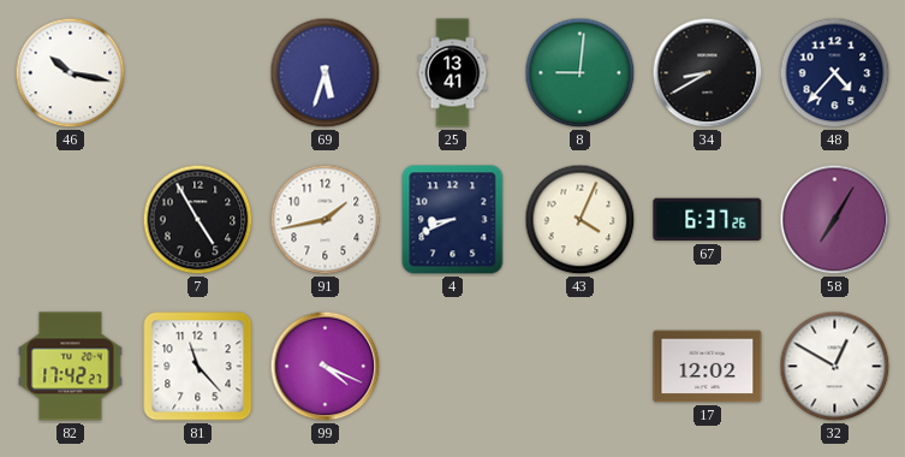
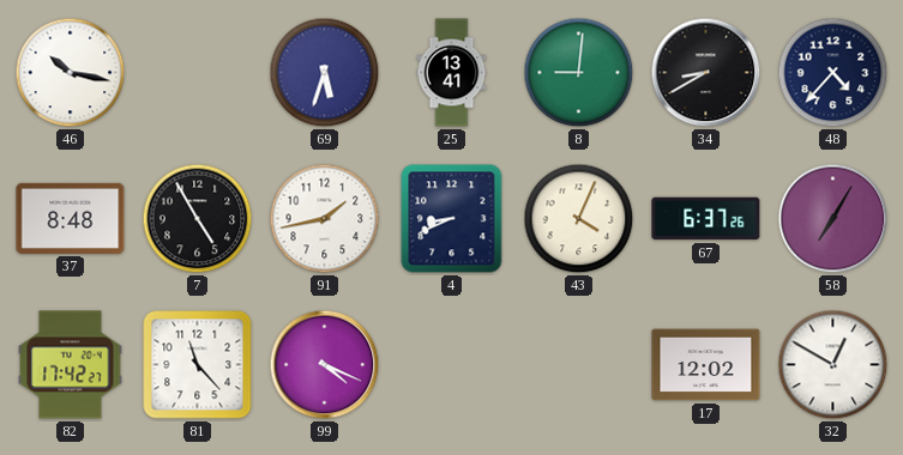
37: none -> 8:48
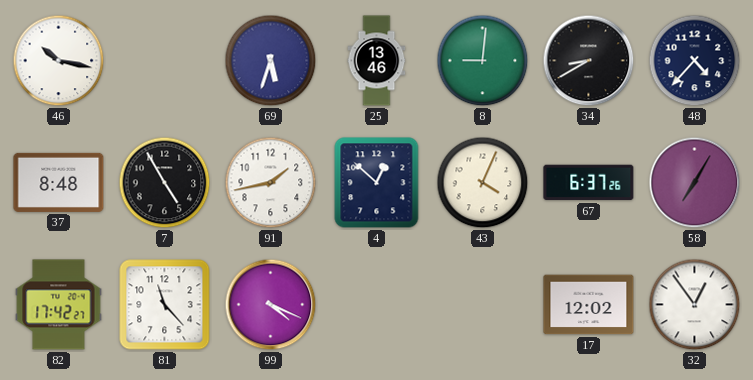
25: 13:41 -> 13:46
4: 8:41 -> 12:52
32: 12:50 -> 12:54
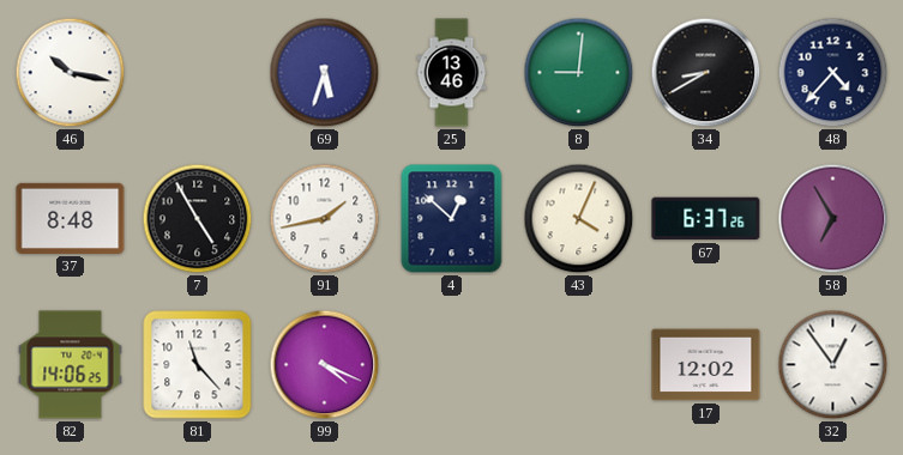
58: 7:05 -> 6:55
82: 17:42 -> 14:06
